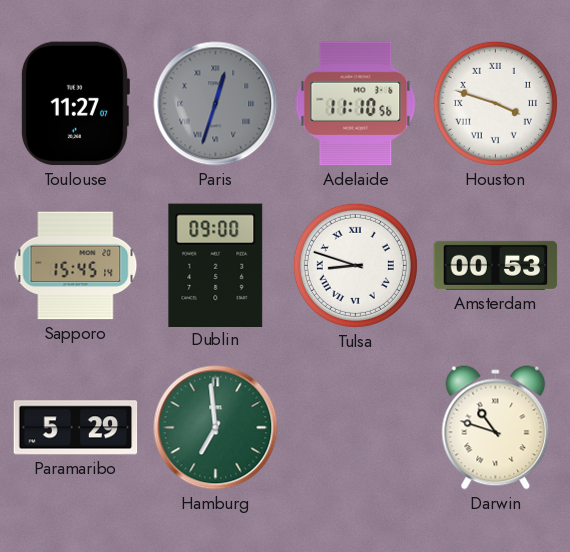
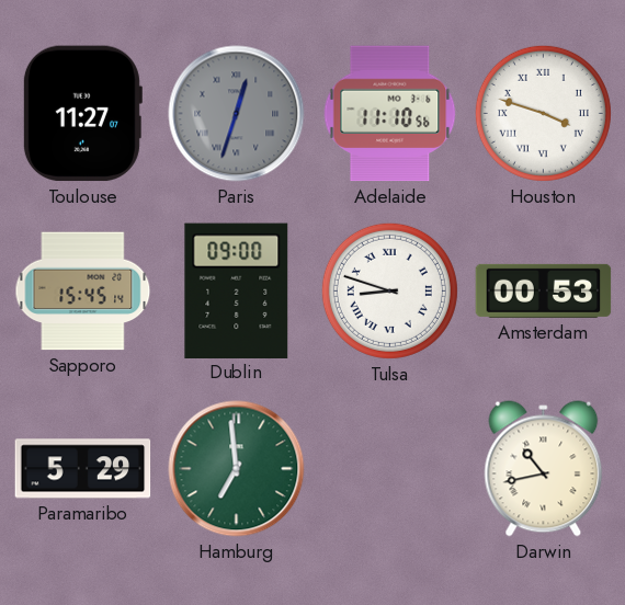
Darwin: 10:48 -> 10:43
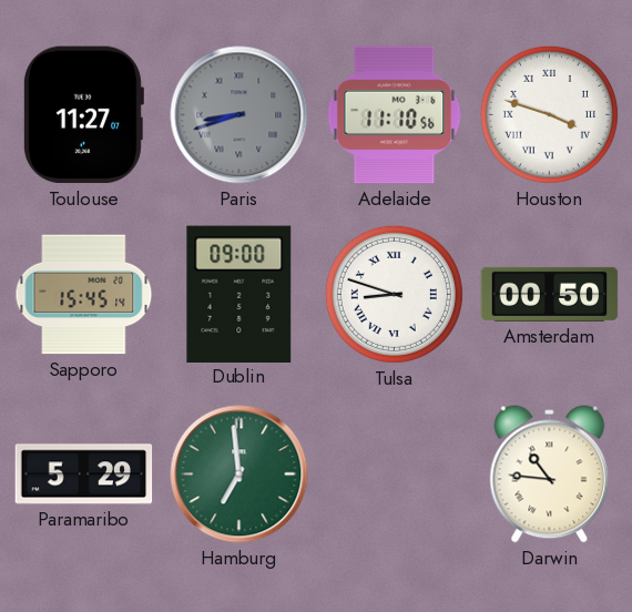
Paris: 12:33 -> 8:42
Amsterdam: 00:53 -> 00:50
Darwin: 10:43 -> 10:46
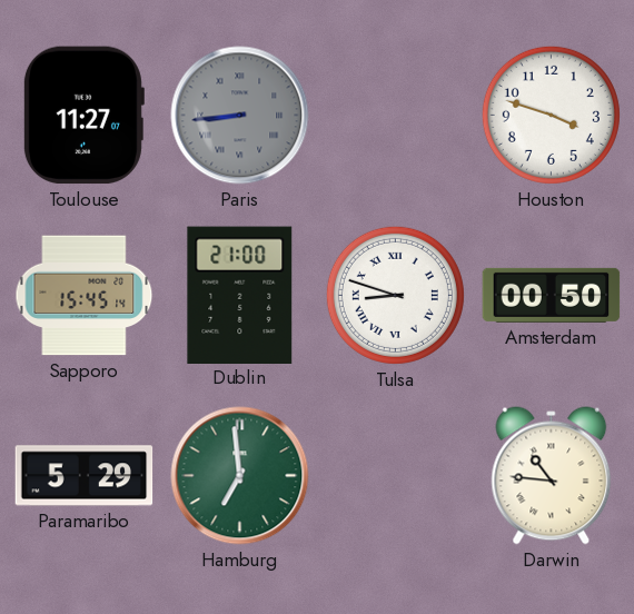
Paris: 8:42 -> 8:44
Adelaide: 11:10 -> none
Houston numerals: Roman -> Arabic
Dublin: 09:00 -> 21:00
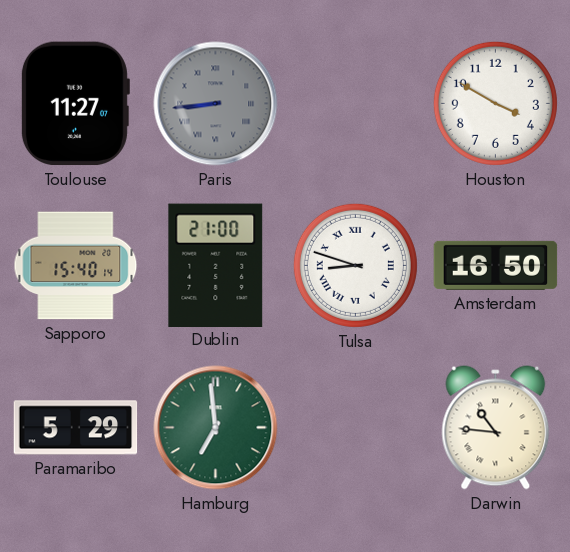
Houston: 3:48 -> 3:50
Sapporo: 15:45 -> 15:40
Amsterdam: 00:50 -> 16:50
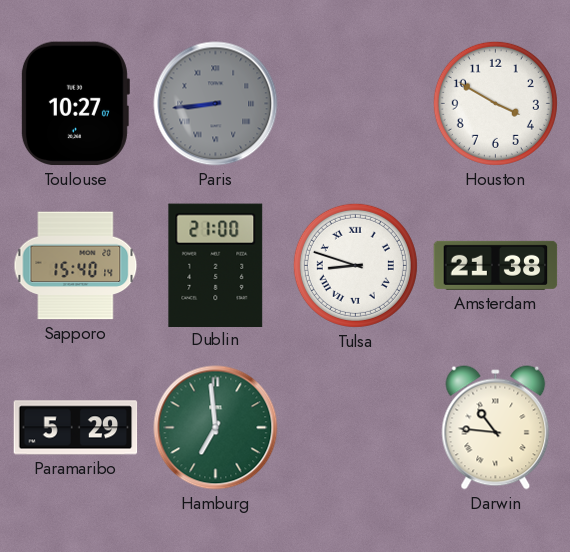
Toulouse: 11:27 -> 10:27
Amsterdam: 16:50 -> 21:38
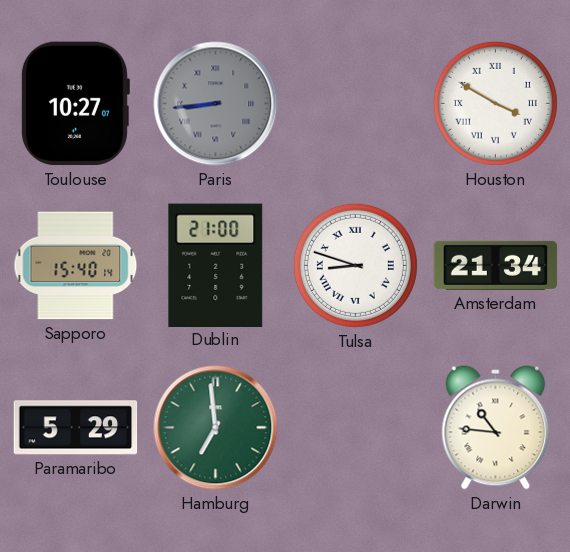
Houston numerals: Arabic -> Roman
Amsterdam: 21:38 -> 21:34
